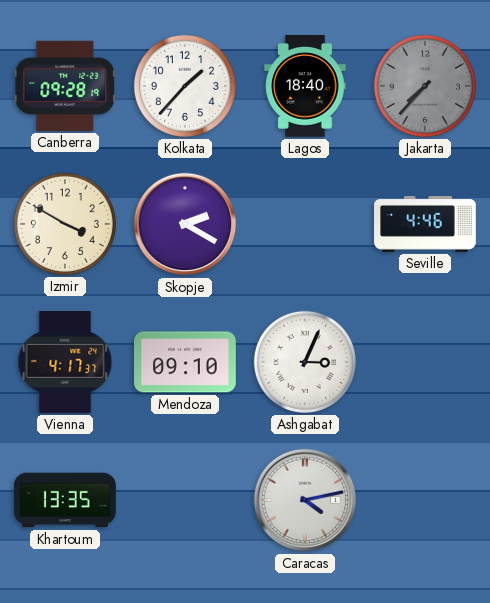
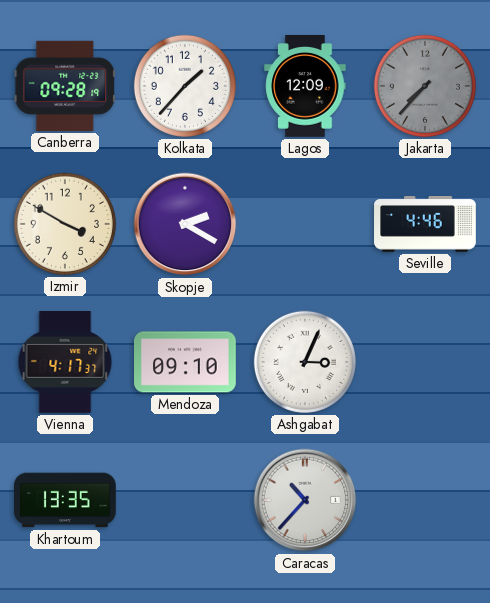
Lagos: 18:40 -> 12:09
Caracas: 4:13 -> 10:37
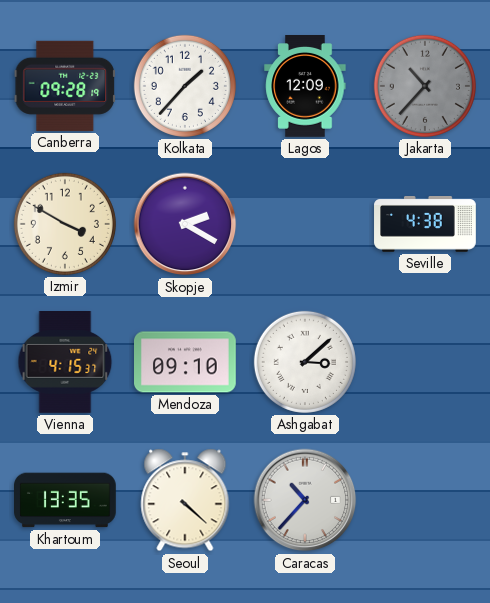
Jakarta: 7:37 -> 10:37
Seville: 4:46 -> 4:38
Vienna: 4:17 -> 4:15
Ashgabat: 3:04 -> 3:08
Seoul: none -> 4:22
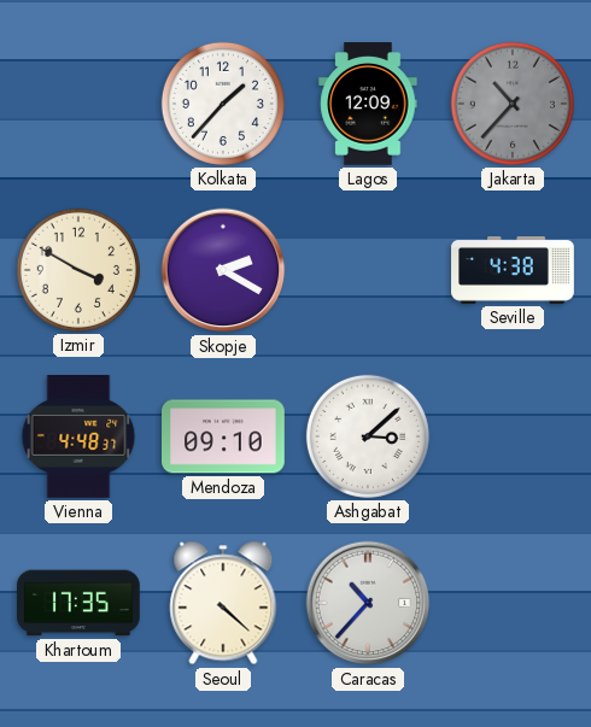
Canberra: 09:28 -> none
Vienna: 4:15 -> 4:48
Khartoum: 13:35 -> 17:35
